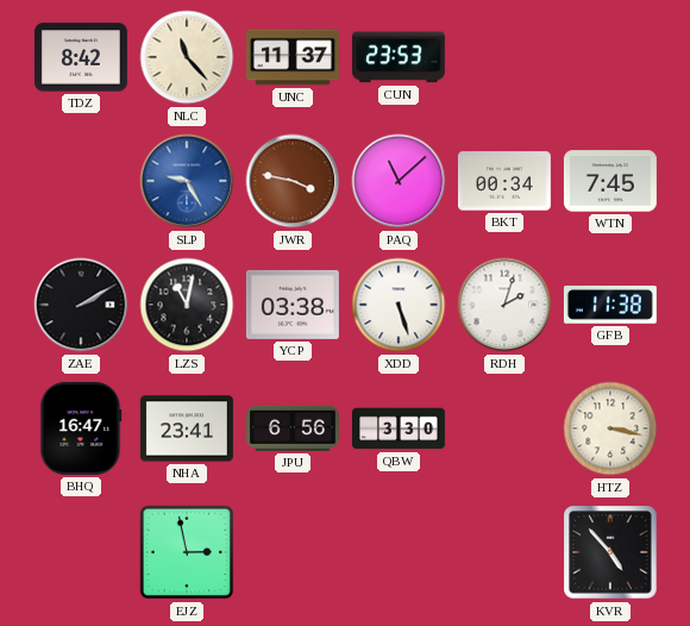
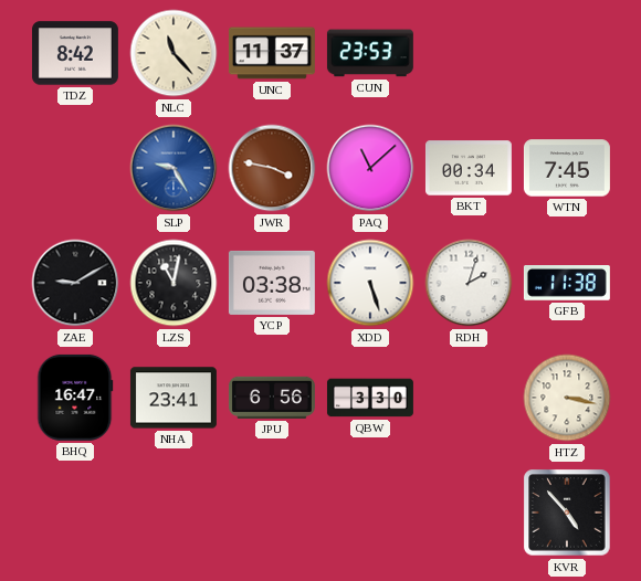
ZAE: 2:10 -> 9:10
EJZ: 2:58 -> none
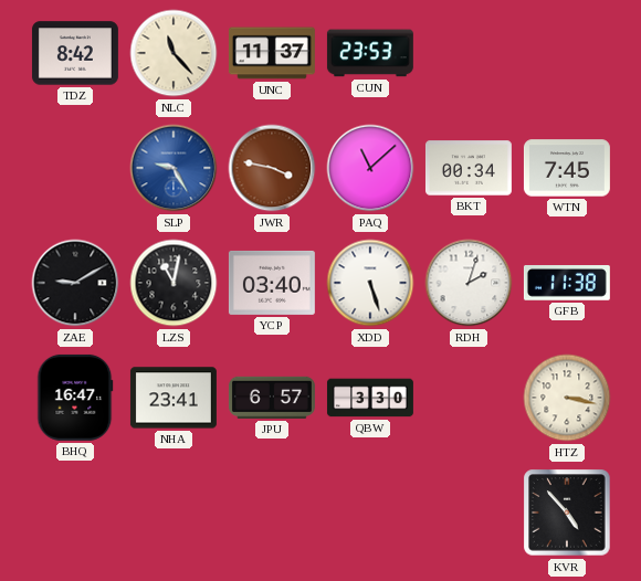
YCP: 03:38 -> 03:40
JPU: 6:56 -> 6:57
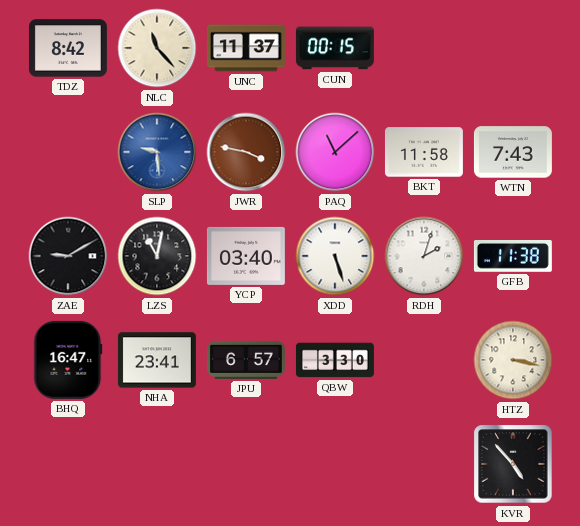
CUN: 23:53 -> 00:15
SLP: 9:25 -> 9:29
BKT: 00:34 -> 11:58
WTN: 7:45 -> 7:43
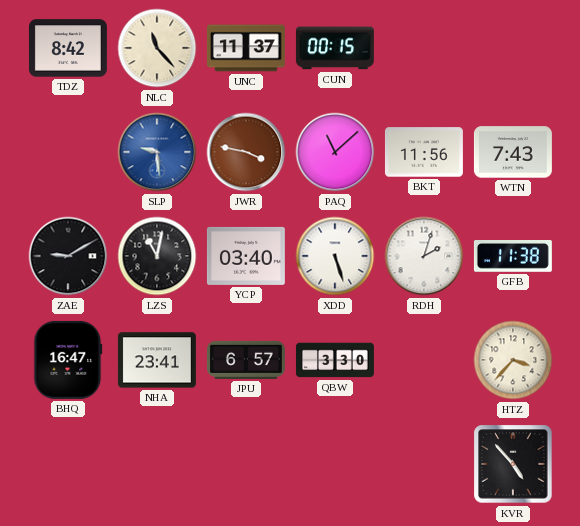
BKT: 11:58 -> 11:56
HTZ: 3:17 -> 3:37
